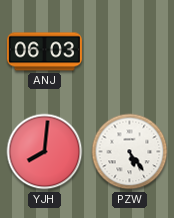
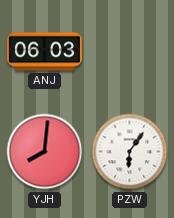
PZW: 5:24 -> 6:06
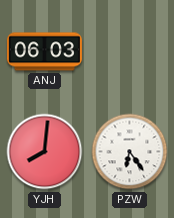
PZW: 6:06 -> 6:24
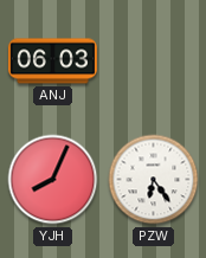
YJH: 8:01 -> 8:04
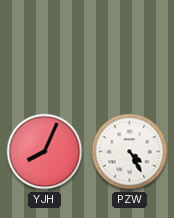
ANJ: 06:03 -> none
PZW: 6:24 -> 4:25
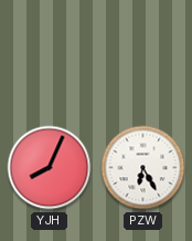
PZW: 4:25 -> 6:25
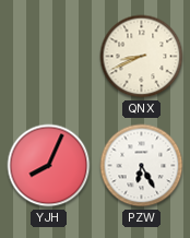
QNX: none -> 8:41
